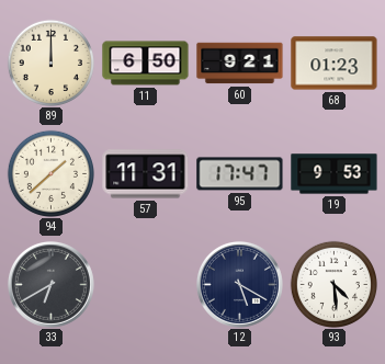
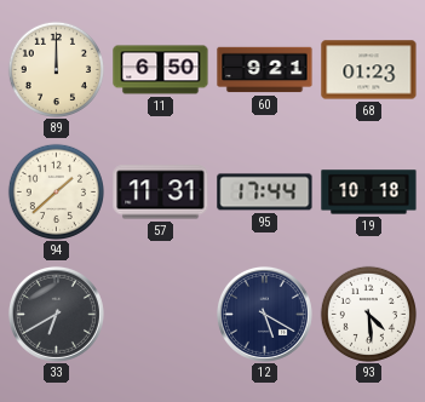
95: 17:47 -> 17:44
19: 9:53 -> 10:18
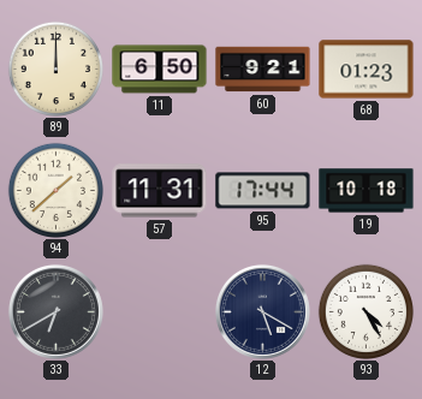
93: 4:29 -> 4:25
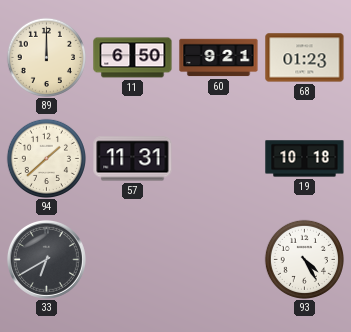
95: 17:44 -> none
12: 5:20 -> none
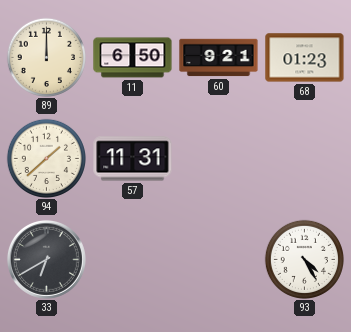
19: 10:18 -> none
